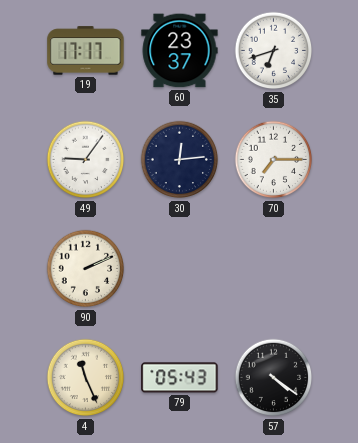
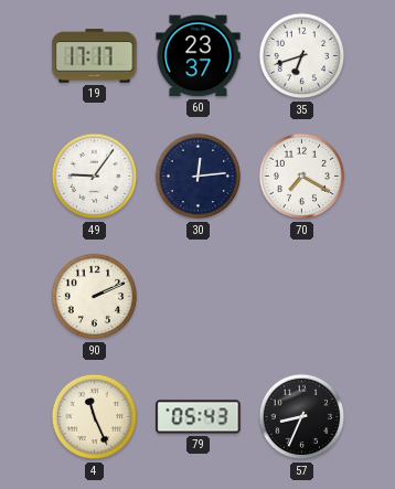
70: 7:15 -> 7:20
57: 4:21 -> 8:34
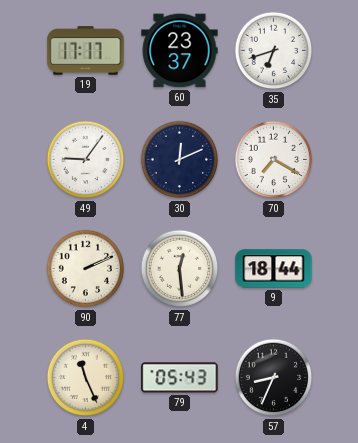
30: 12:14 -> 12:11
77: none -> 12:29
9: none -> 18:44
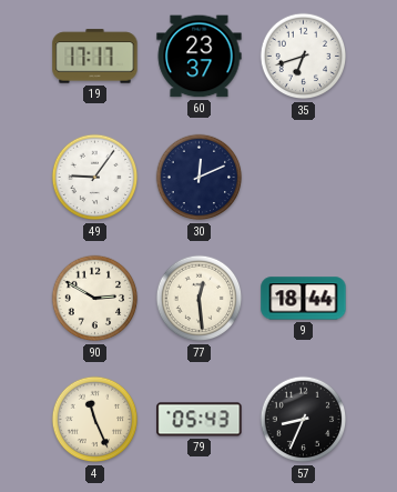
70: 7:20 -> none
90: 2:11 -> 2:50
